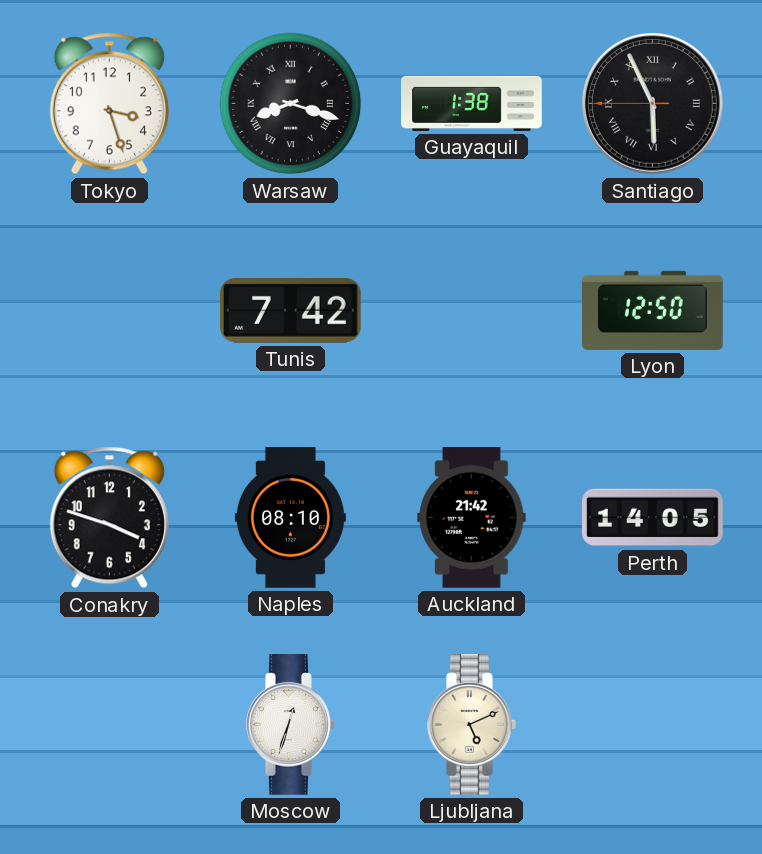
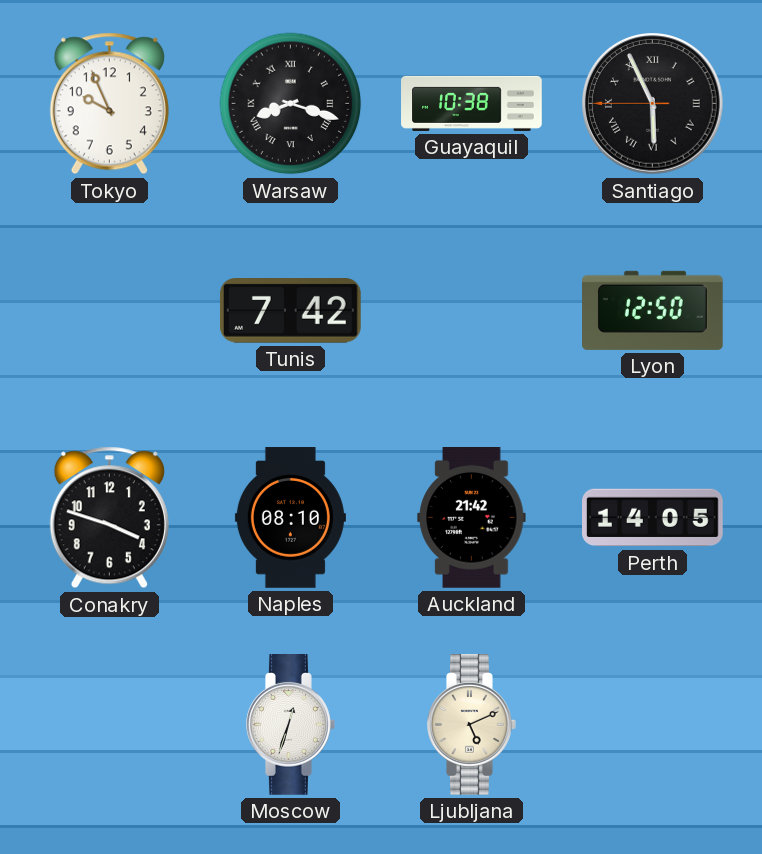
Tokyo: 3:27 -> 9:56
Guayaquil: 1:38 -> 10:38
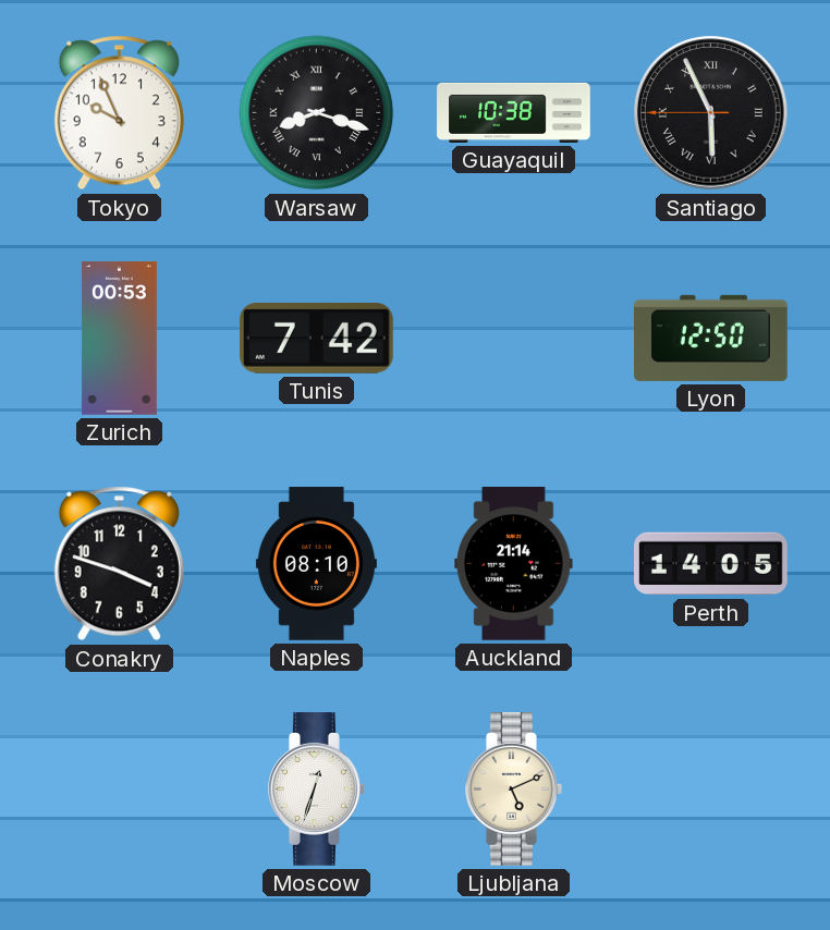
Zurich: none -> 00:53
Auckland: 21:42 -> 21:14
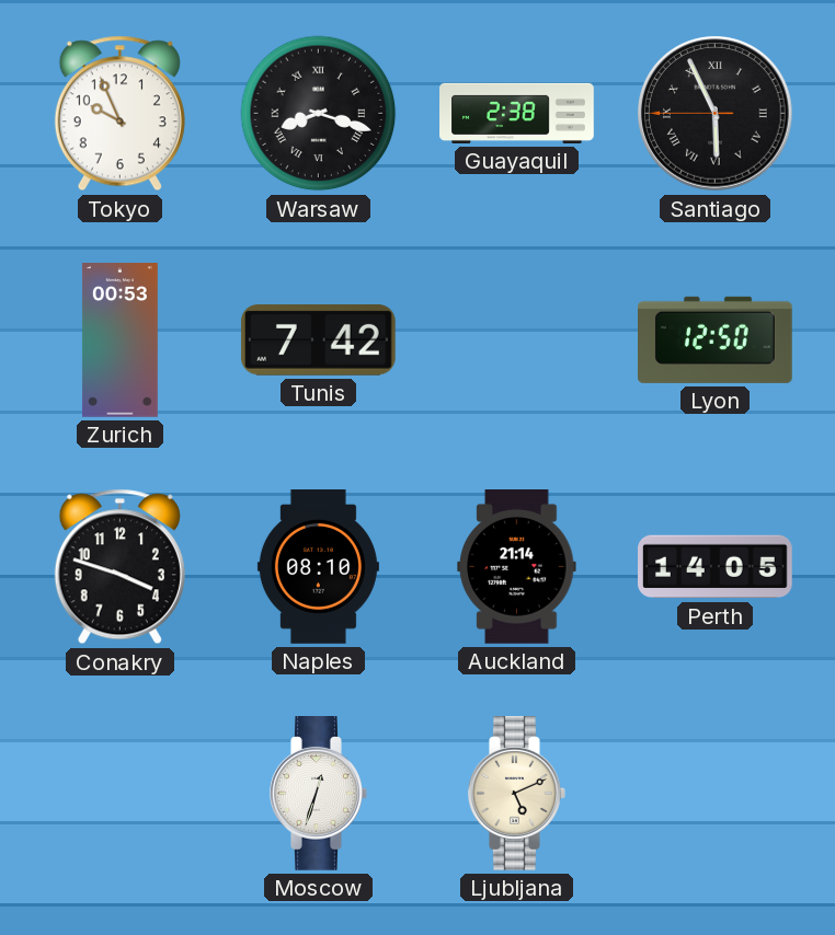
Guayaquil: 10:38 -> 2:38
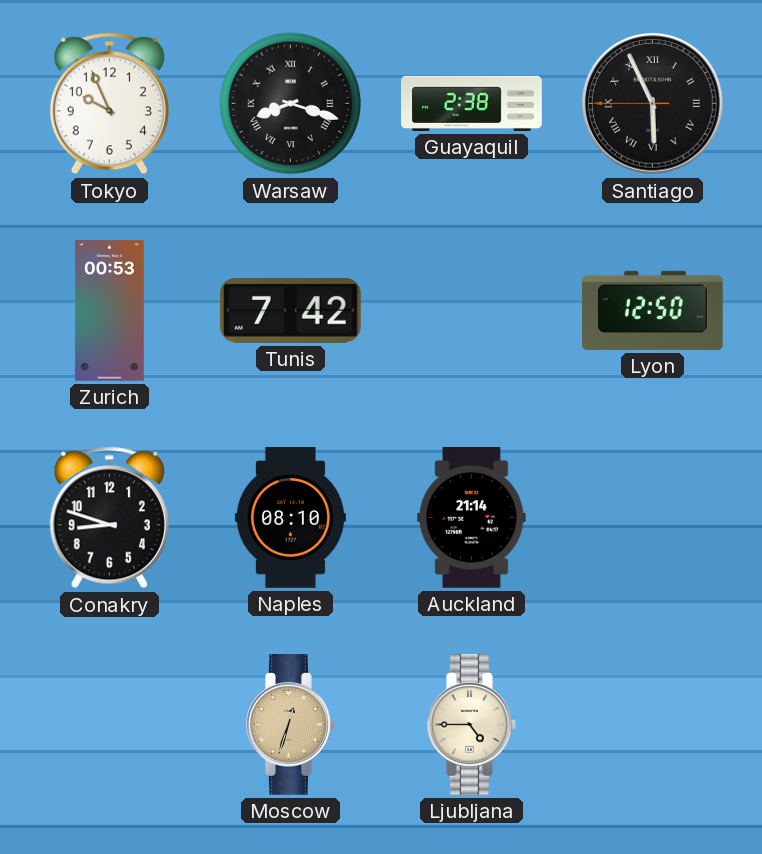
Conakry: 3:48 -> 8:48
Perth: 14:05 -> none
Moscow dial: white -> champagne
Ljubljana: 5:11 -> 4:45
